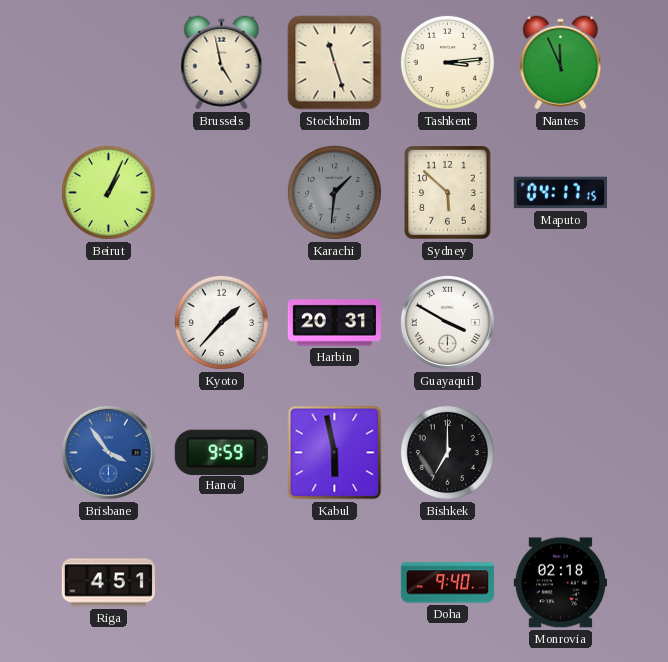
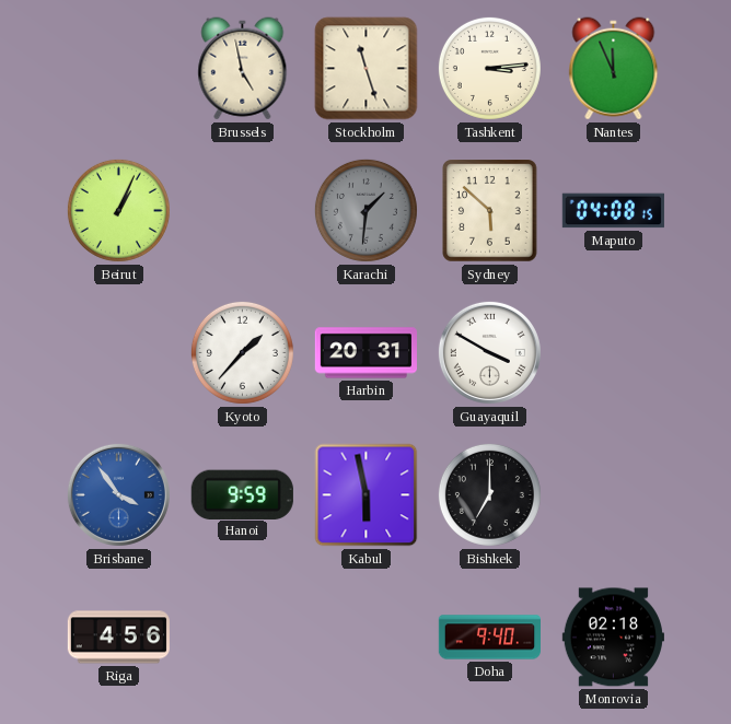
Maputo: 04:17 -> 04:08
Riga: 4:51 -> 4:56
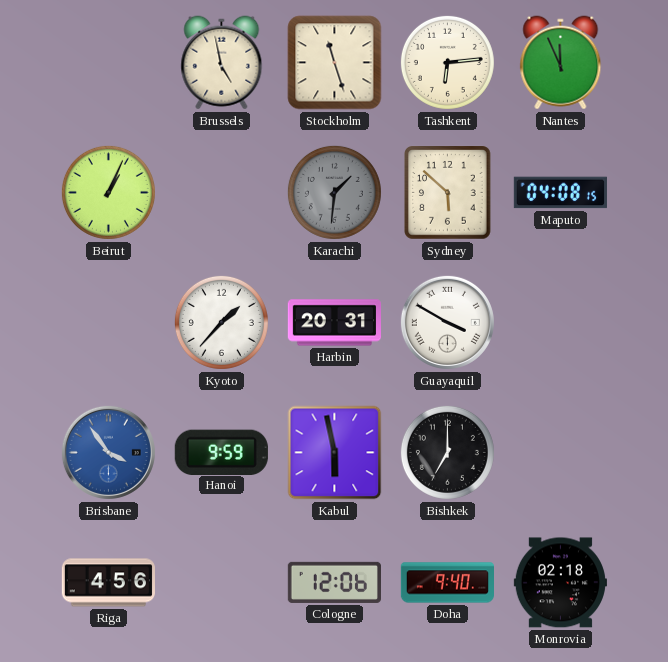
Tashkent: 3:14 -> 6:14
Cologne: none -> 12:06
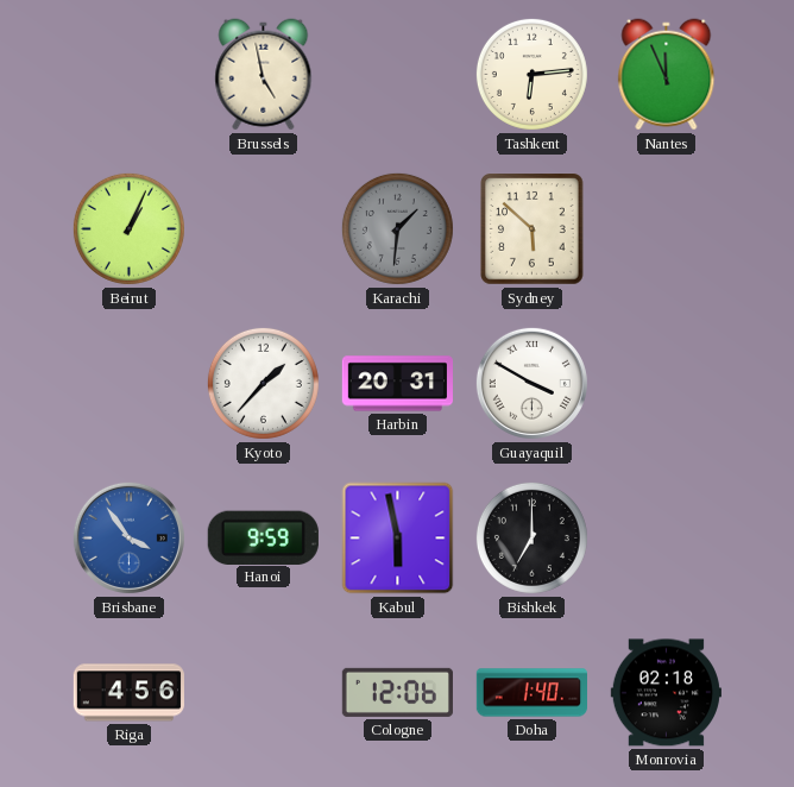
Stockholm: 11:27 -> none
Maputo: 04:08 -> none
Doha: 9:40 -> 1:40
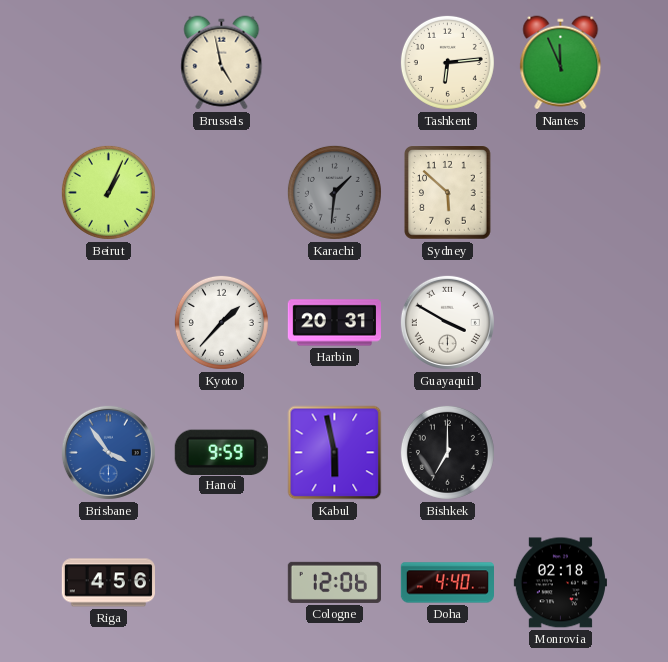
Doha: 1:40 -> 4:40
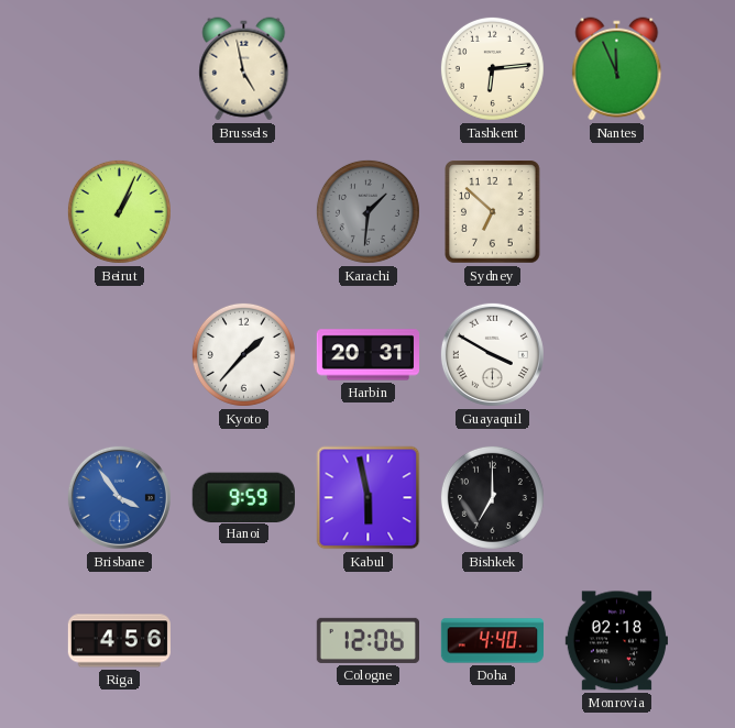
Sydney: 5:52 -> 6:52
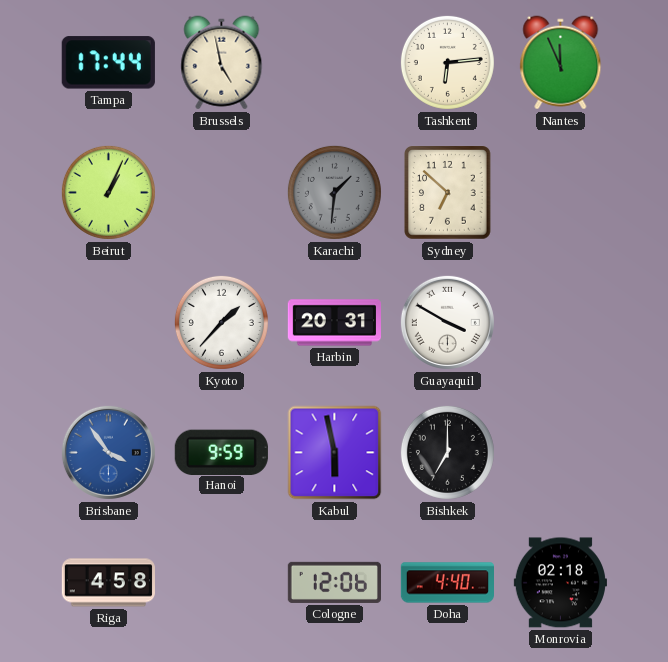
Tampa: none -> 17:44
Riga: 4:56 -> 4:58
